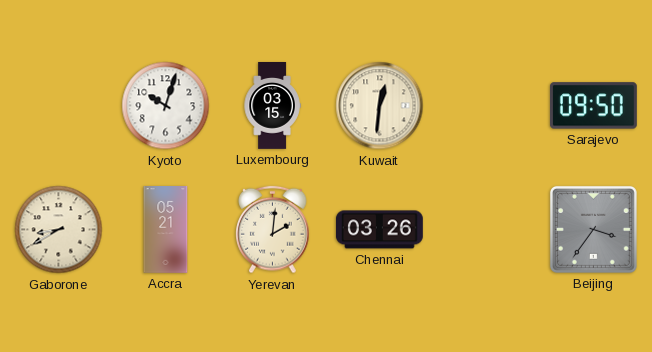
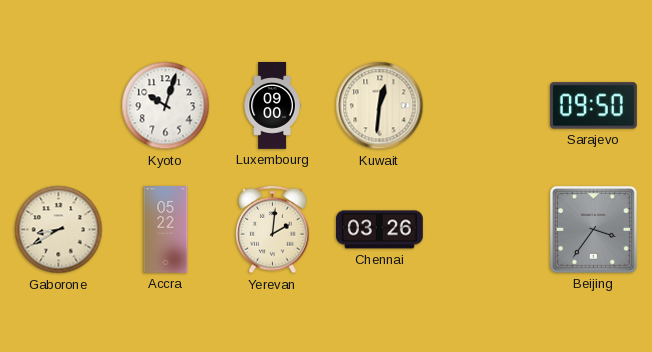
Luxembourg: 03:15 -> 09:00
Accra: 05:21 -> 05:22
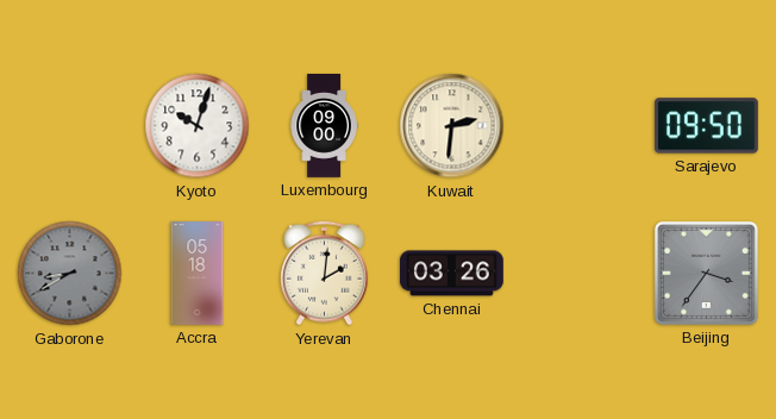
Kuwait: 12:31 -> 2:31
Gaborone dial: cream -> grey
Accra: 05:22 -> 05:18
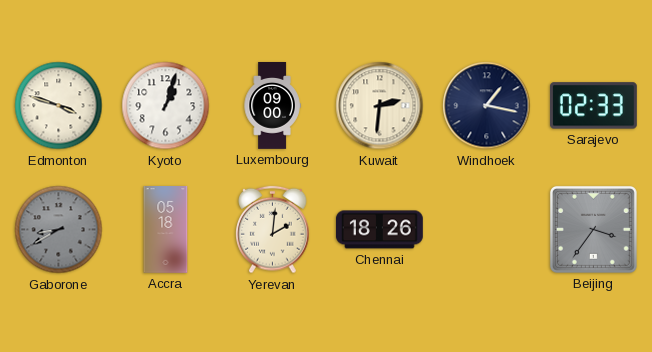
Edmonton: none -> 3:48
Kyoto: 10:03 -> 1:03
Windhoek: none -> 1:17
Sarajevo: 09:50 -> 02:33
Chennai: 03:26 -> 18:26
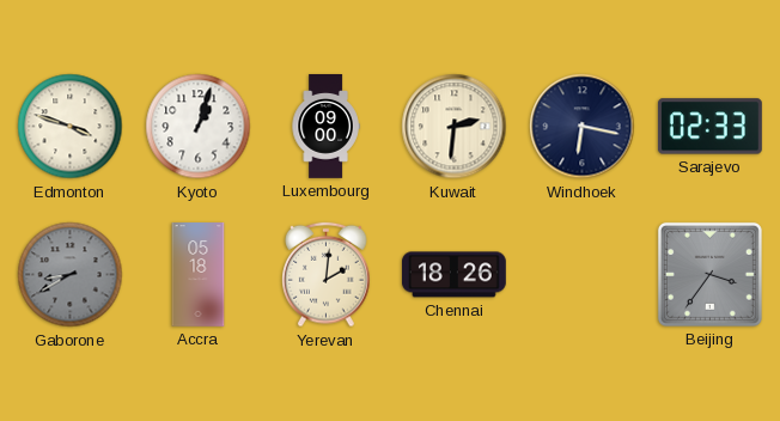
Windhoek: 1:17 -> 6:17
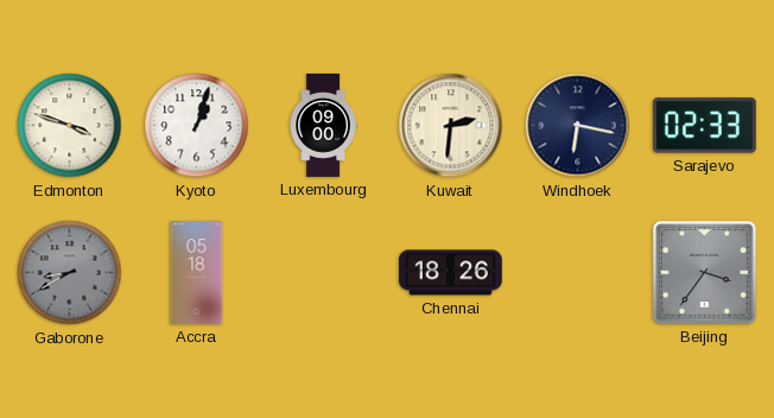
Yerevan: 2:01 -> none
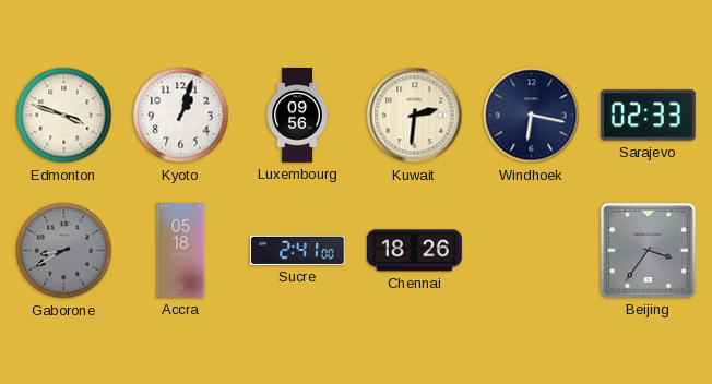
Luxembourg: 09:00 -> 09:56
Sucre: none -> 2:41
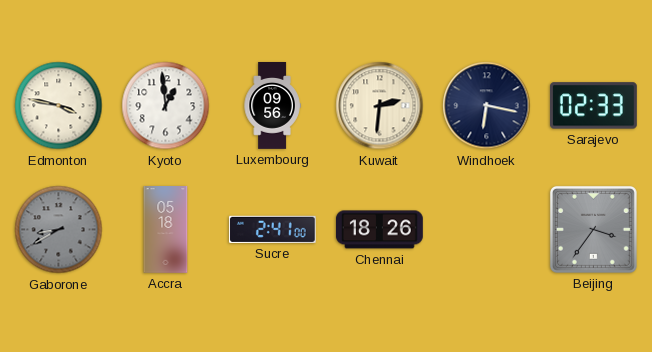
Edmonton: 3:48 -> 3:47
Kyoto: 1:03 -> 12:59
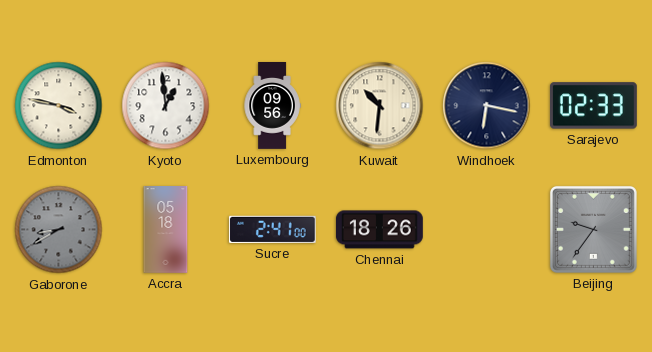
Kuwait: 2:31 -> 10:31
Beijing: 3:36 -> 9:36
